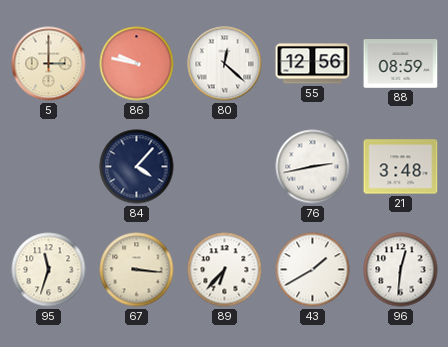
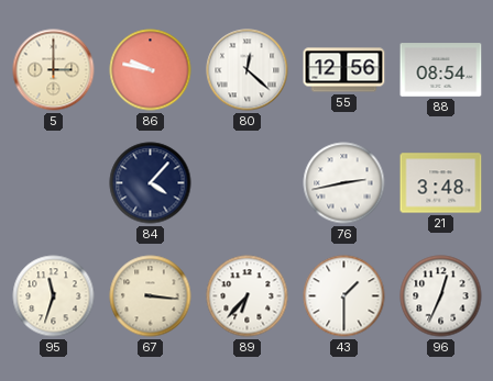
88: 08:59 -> 08:54
43: 1:40 -> 1:30
96: 12:31 -> 12:34
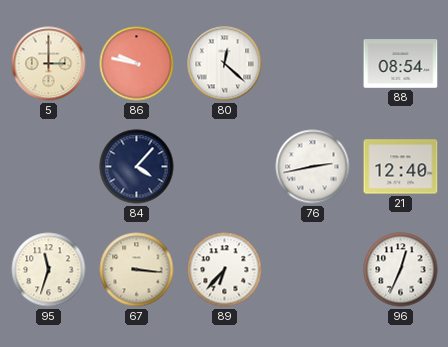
55: 12:56 -> none
21: 3:48 -> 12:40
43: 1:30 -> none
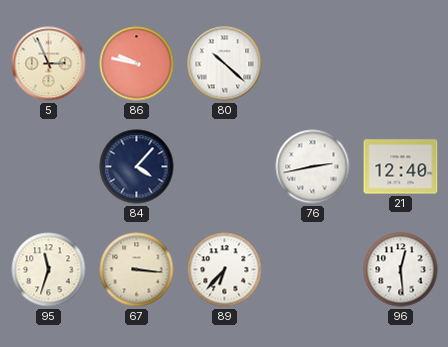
5: 3:00 -> 2:56
80: 12:22 -> 10:22
88: 08:54 -> none
96: 12:34 -> 12:29
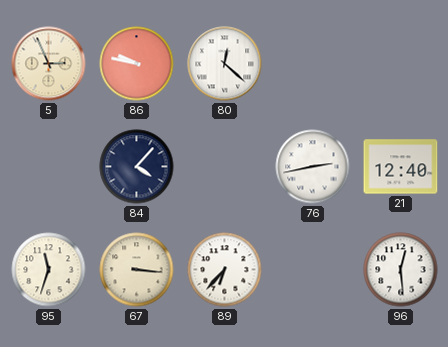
80: 10:22 -> 12:22
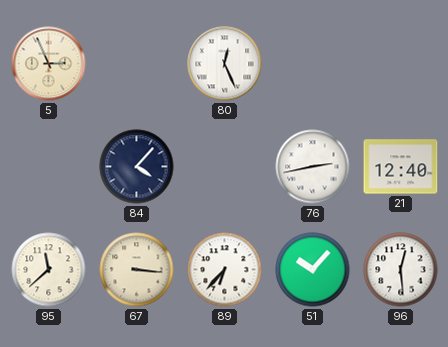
86: 9:47 -> none
80: 12:22 -> 12:26
95: 11:33 -> 11:38
51: none -> 10:07
